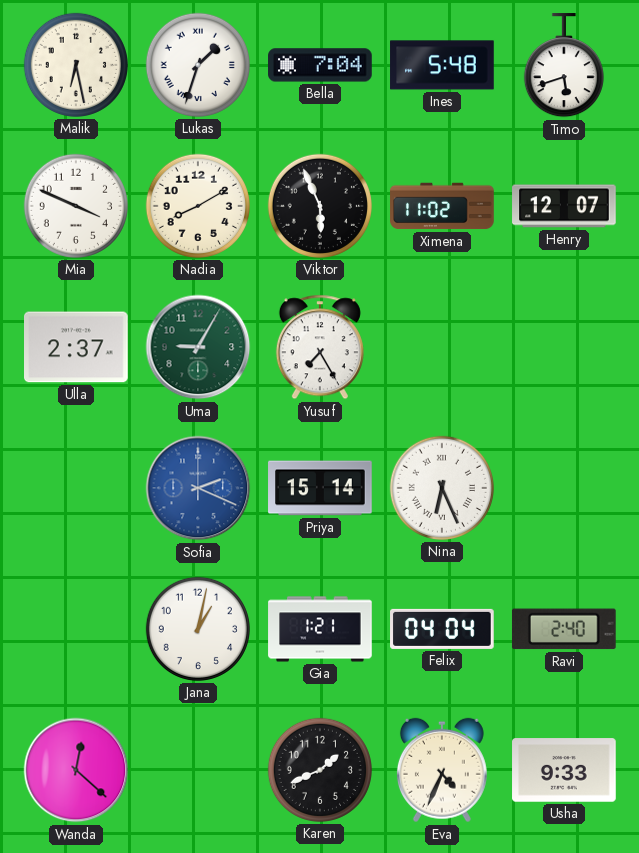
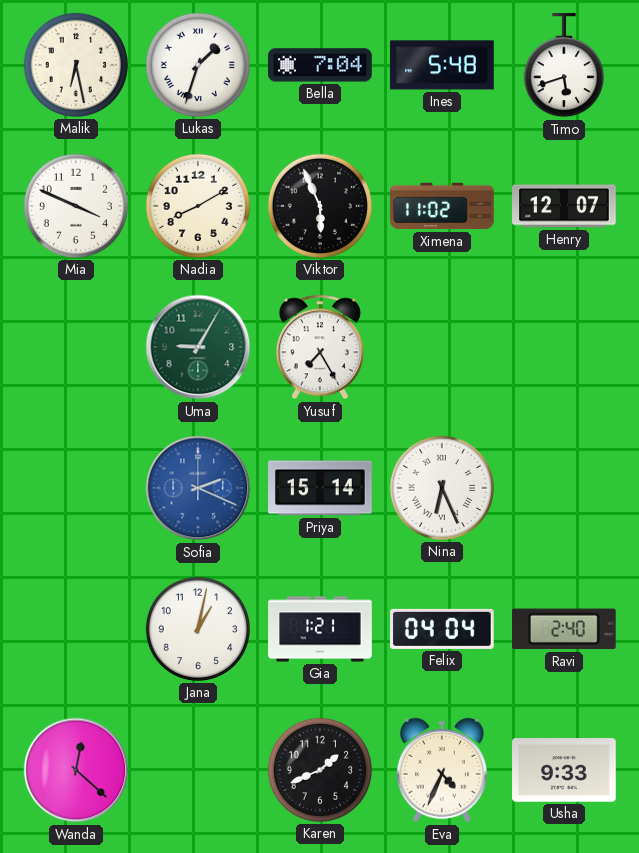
Ulla: 2:37 -> none
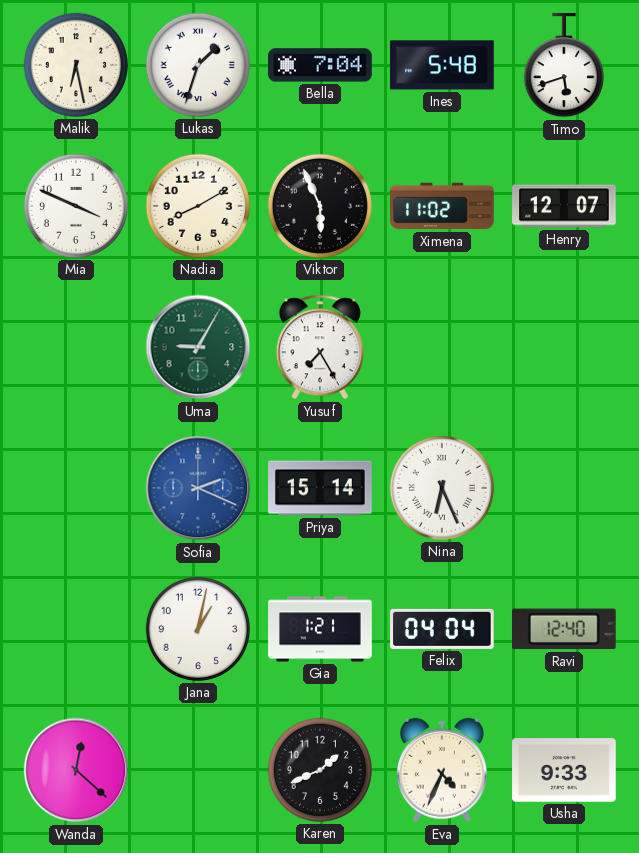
Ravi: 2:40 -> 12:40
